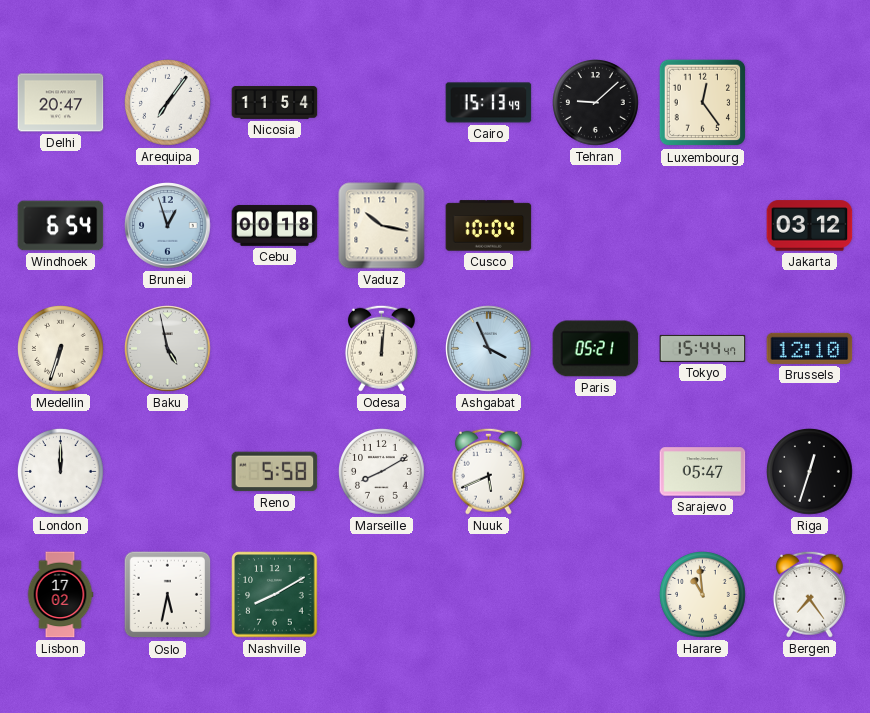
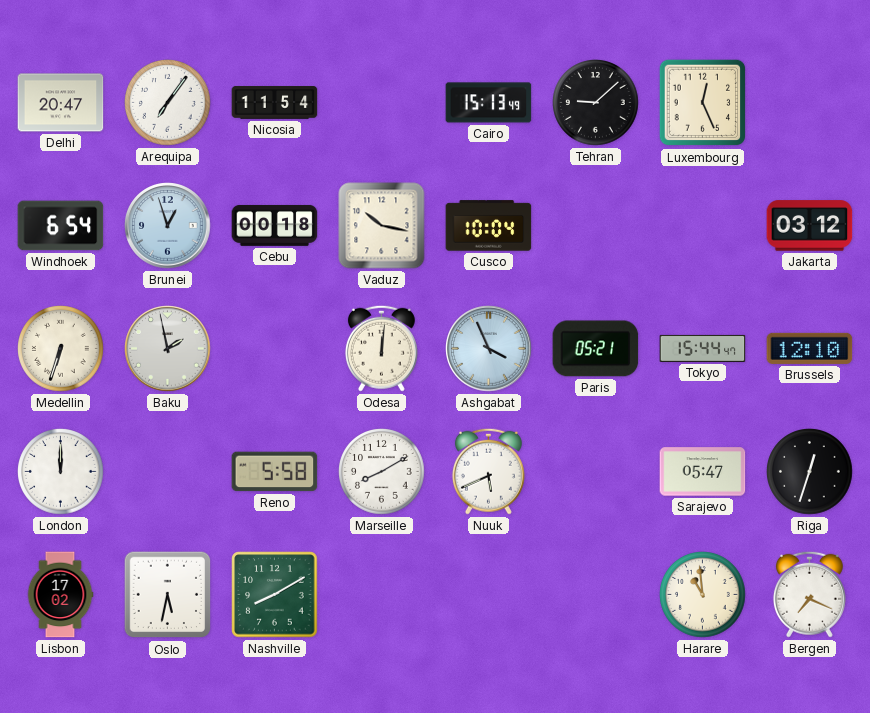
Luxembourg: 12:24 -> 12:26
Baku: 4:58 -> 1:58
Bergen: 7:24 -> 7:19
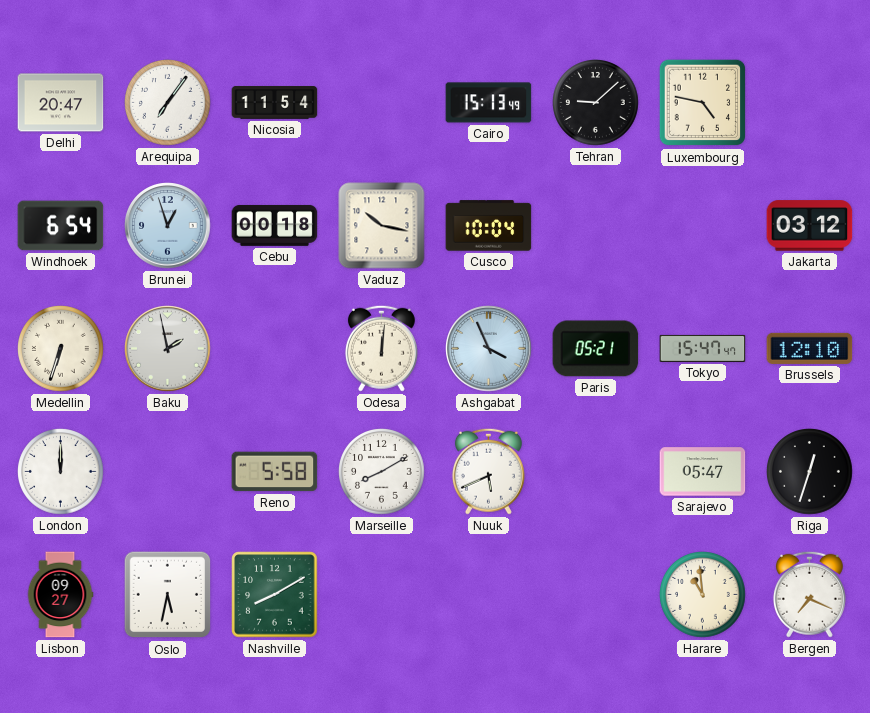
Luxembourg: 12:26 -> 4:47
Tokyo: 15:44 -> 15:47
Lisbon: 17:02 -> 09:27
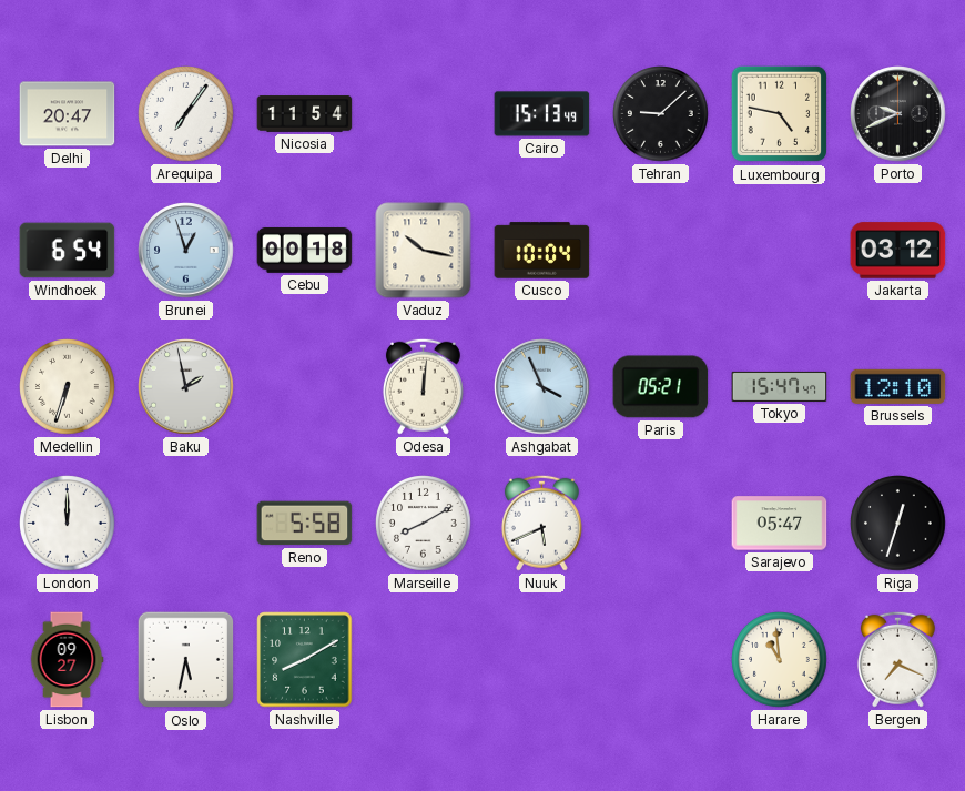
Porto: none -> 9:41
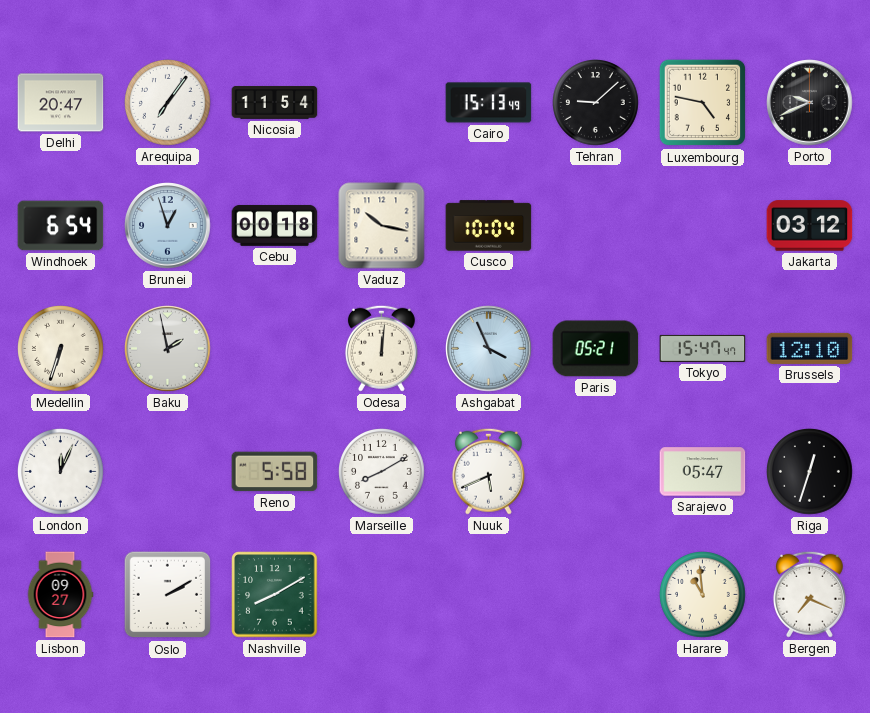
London: 12:00 -> 12:04
Oslo: 5:32 -> 2:10
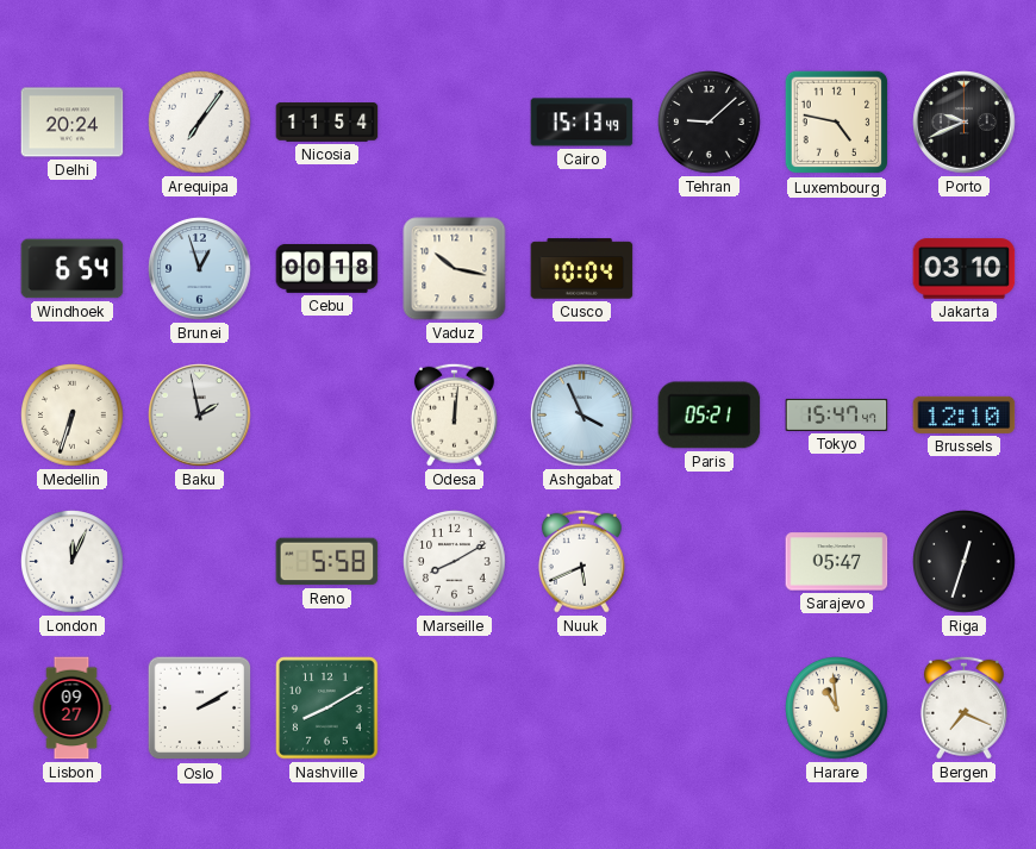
Delhi: 20:47 -> 20:24
Jakarta: 03:12 -> 03:10
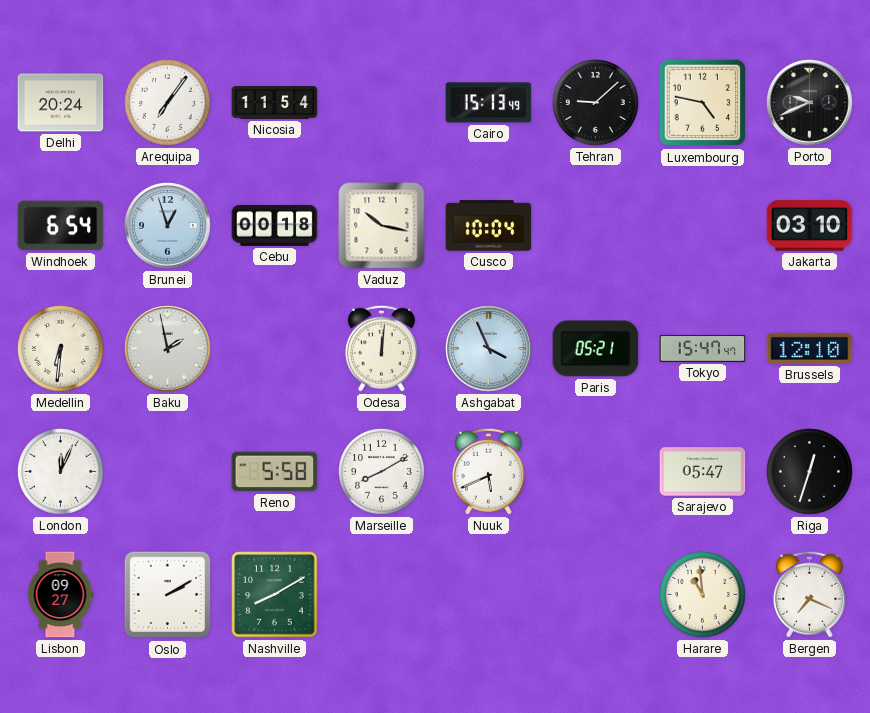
Medellin: 6:33 -> 6:31
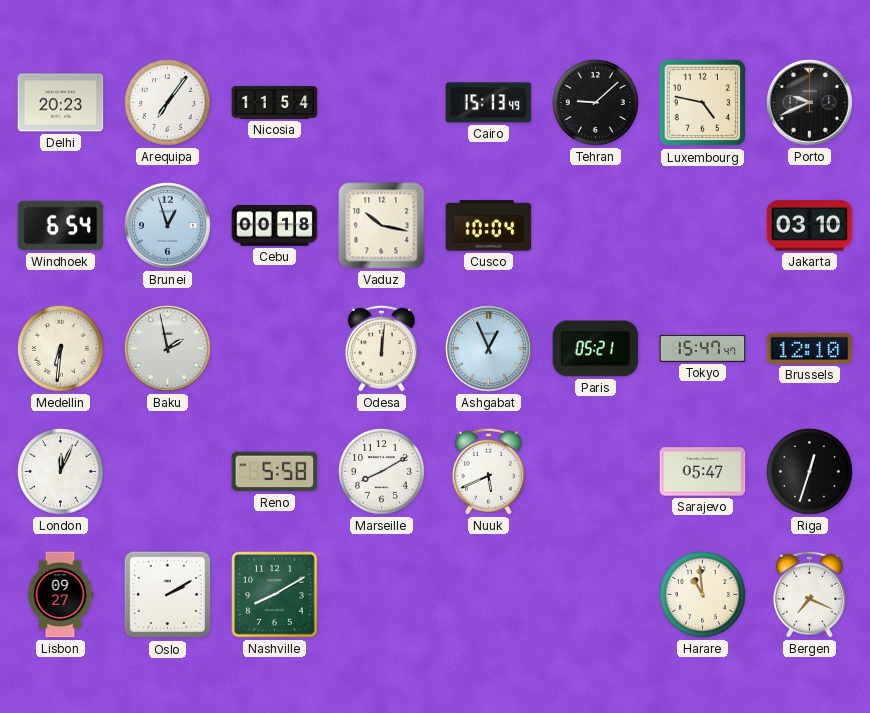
Delhi: 20:24 -> 20:23
Ashgabat: 3:56 -> 12:56
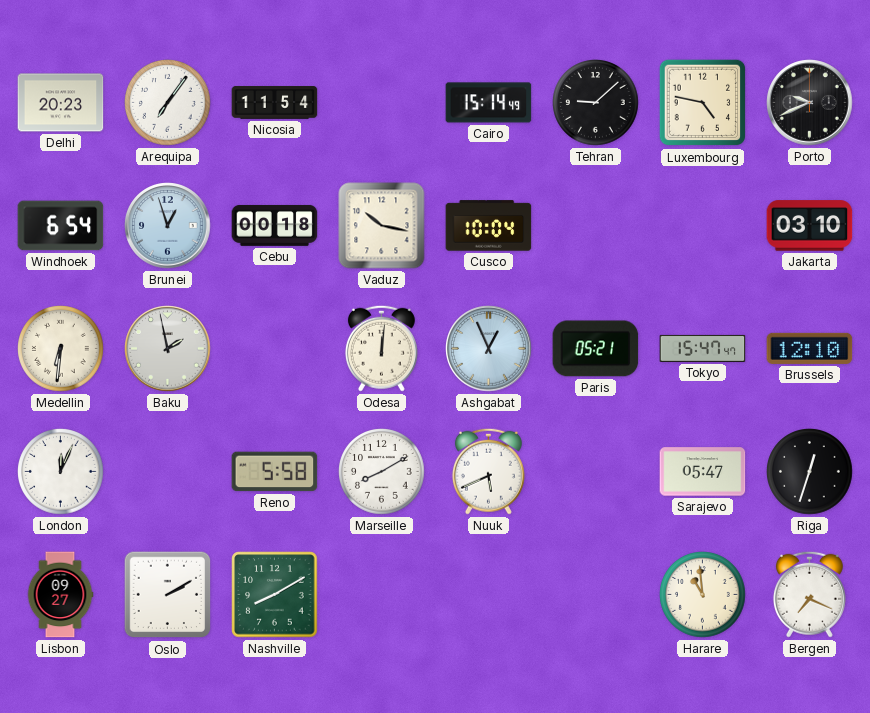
Cairo: 15:13 -> 15:14
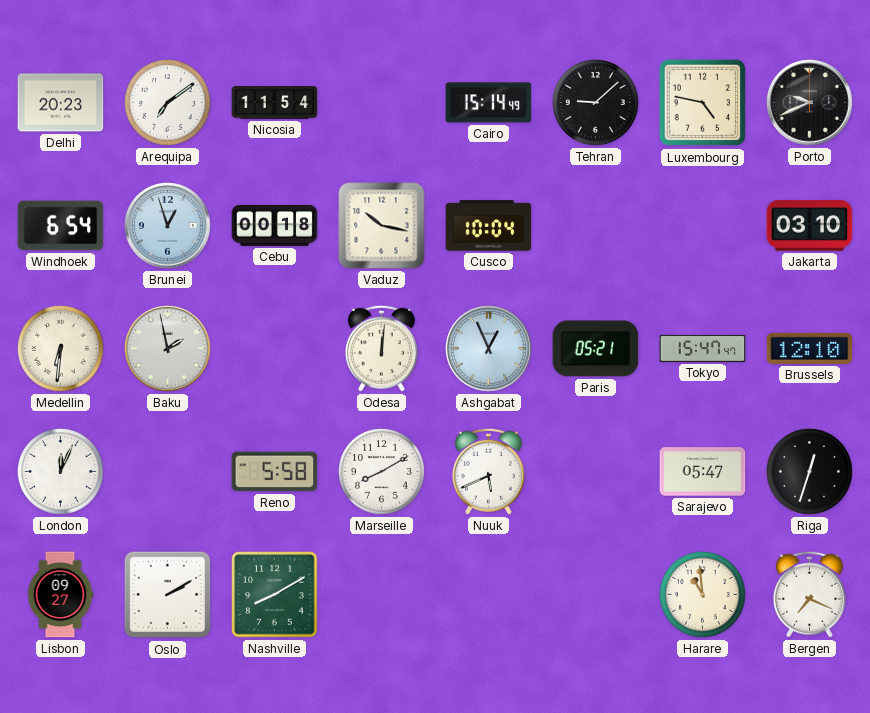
Arequipa: 7:06 -> 7:09
